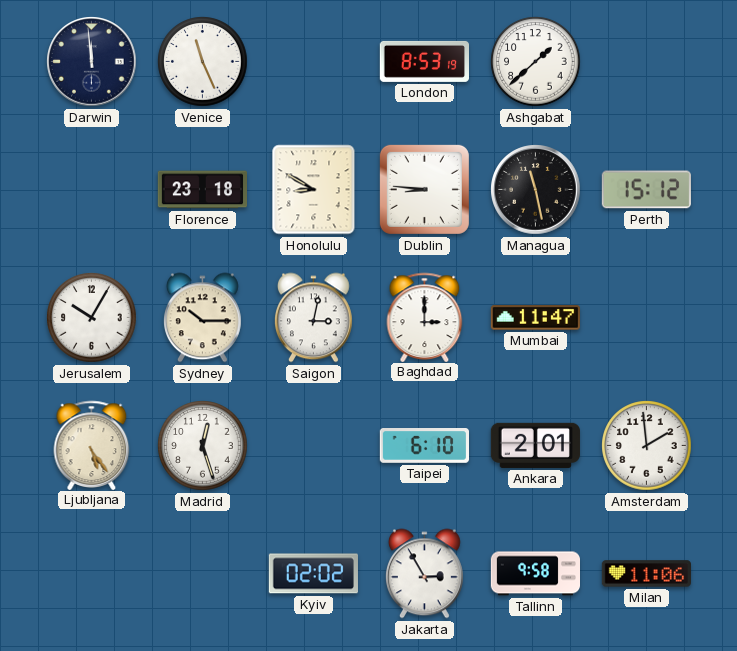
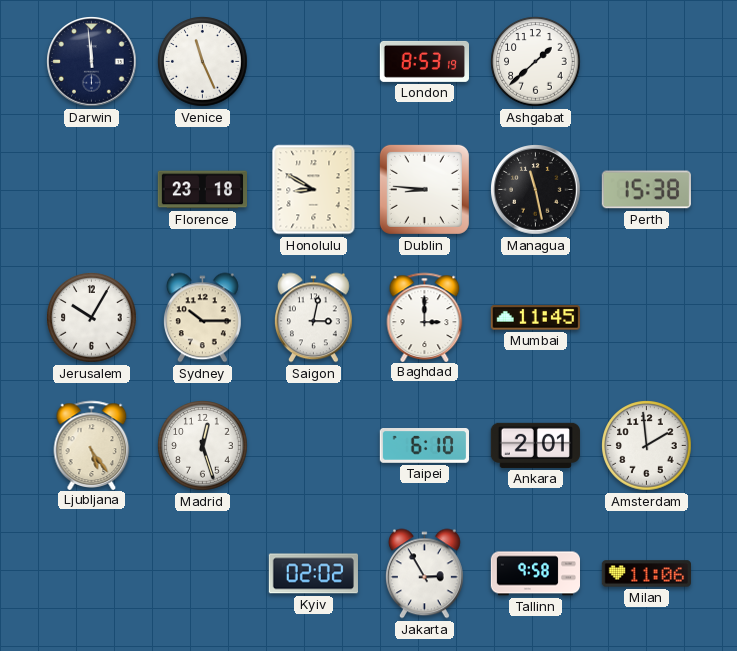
Perth: 15:12 -> 15:38
Mumbai: 11:47 -> 11:45
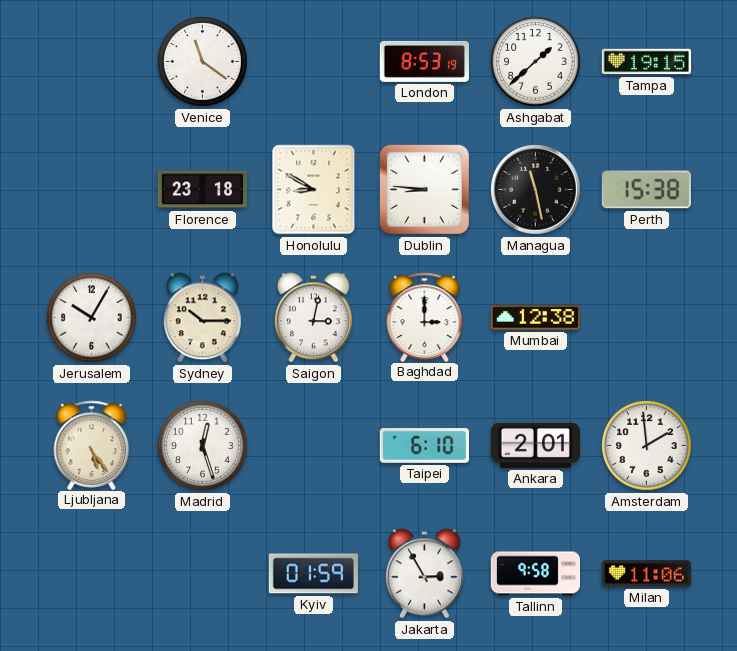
Darwin: 11:59 -> none
Venice: 11:26 -> 11:21
Tampa: none -> 19:15
Mumbai: 11:45 -> 12:38
Kyiv: 02:02 -> 01:59
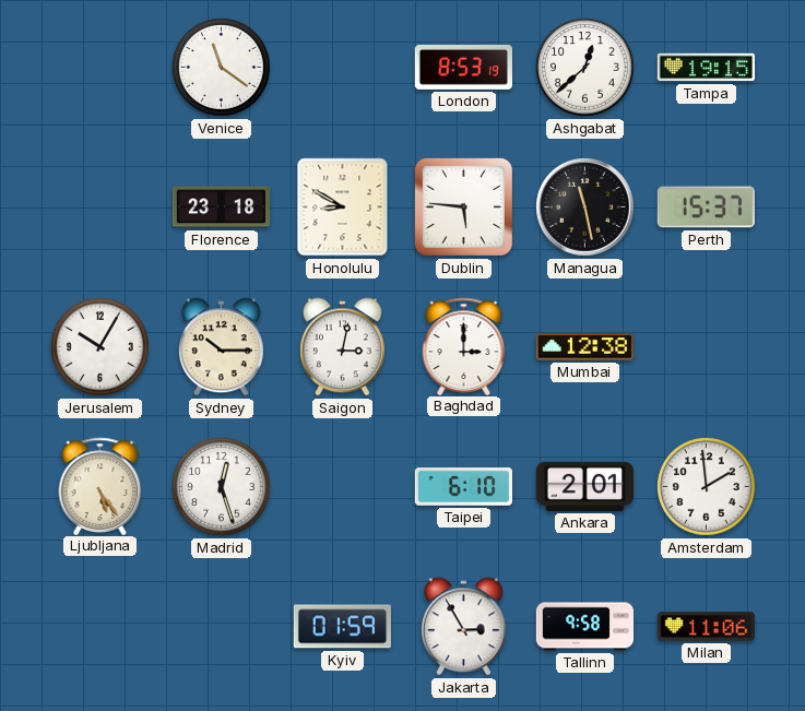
Ashgabat: 1:38 -> 12:38
Dublin: 8:46 -> 5:46
Perth: 15:38 -> 15:37
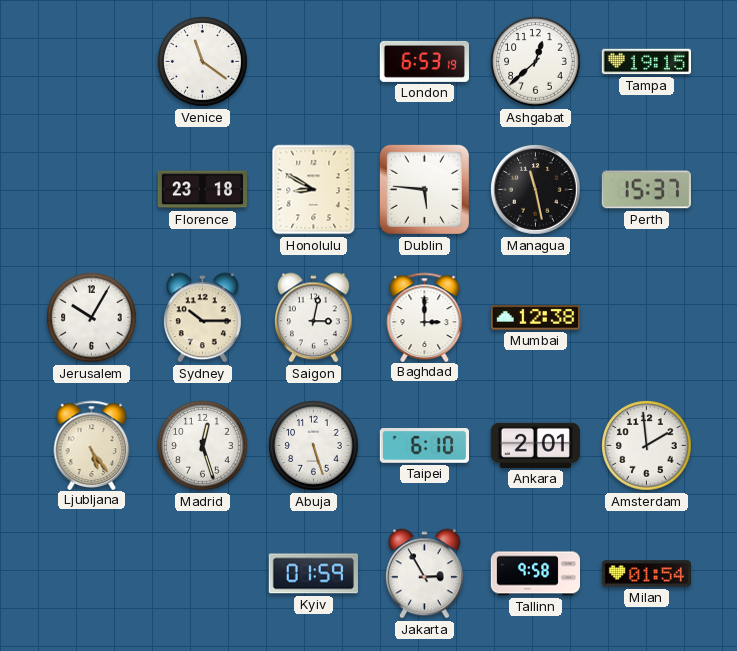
London: 8:53 -> 6:53
Abuja: none -> 5:27
Milan: 11:06 -> 01:54
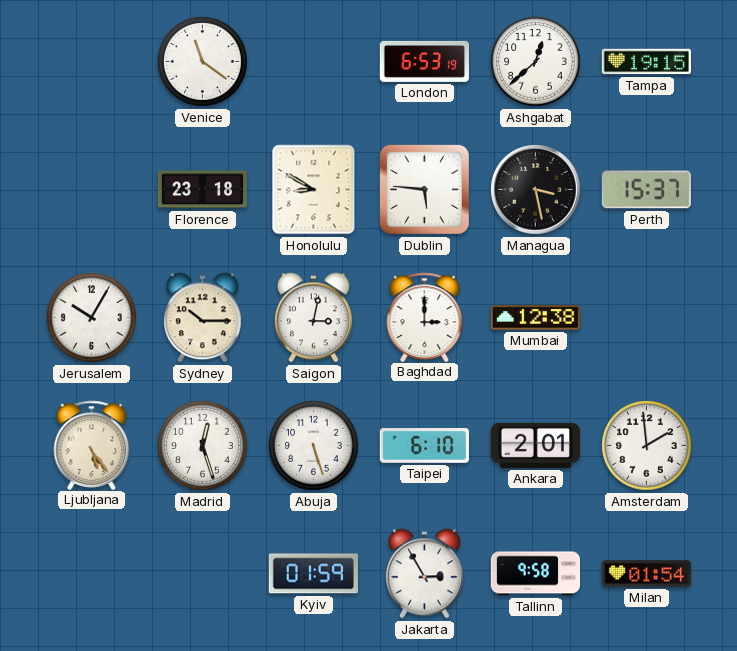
Managua: 11:28 -> 3:28
